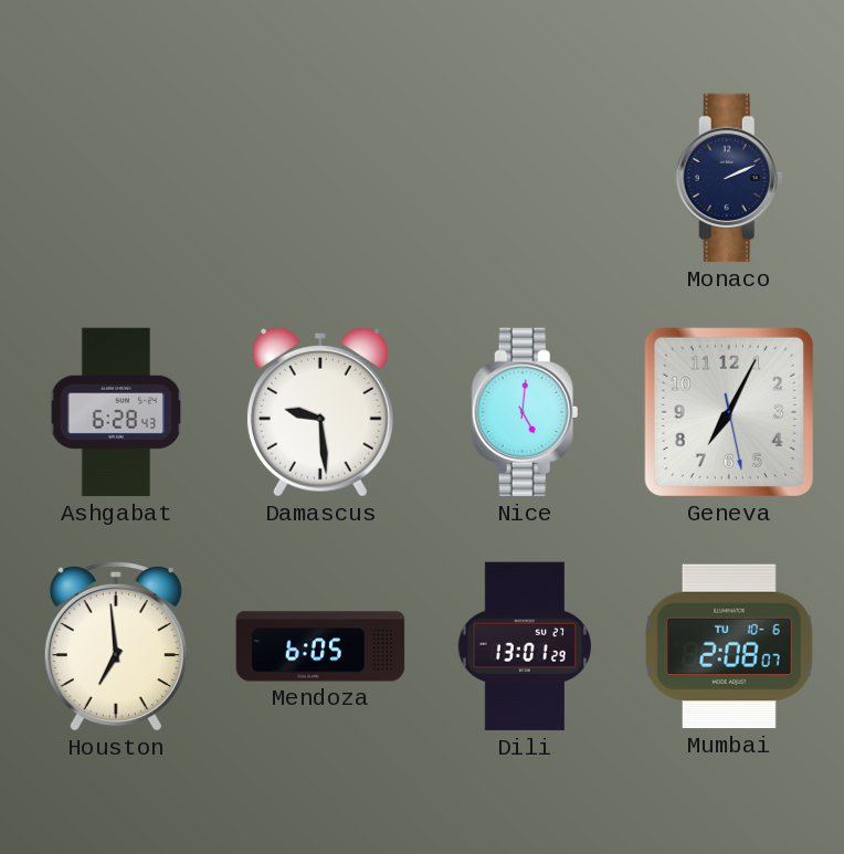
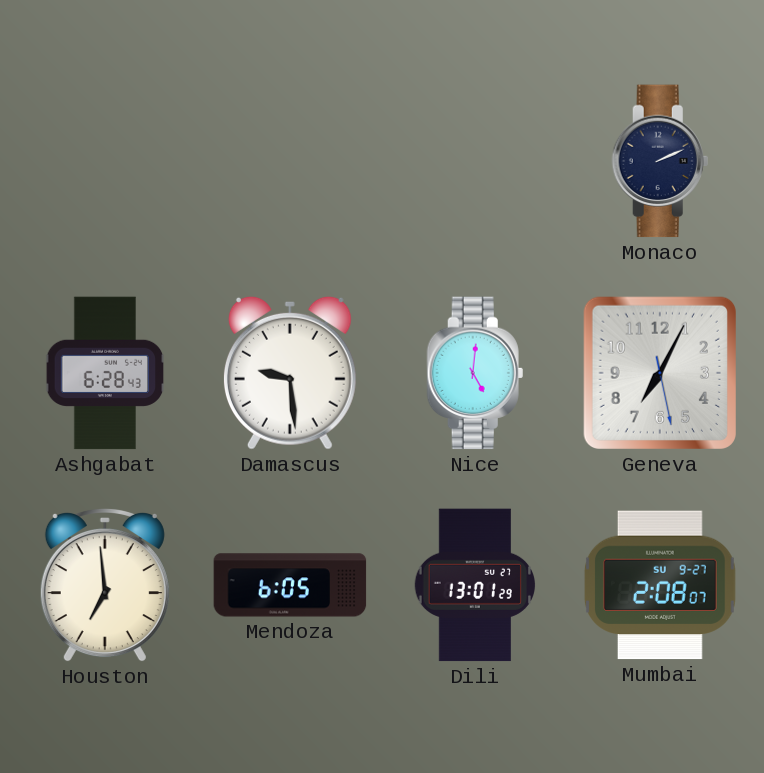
Mumbai date: TU 10-6 -> SU 9-27
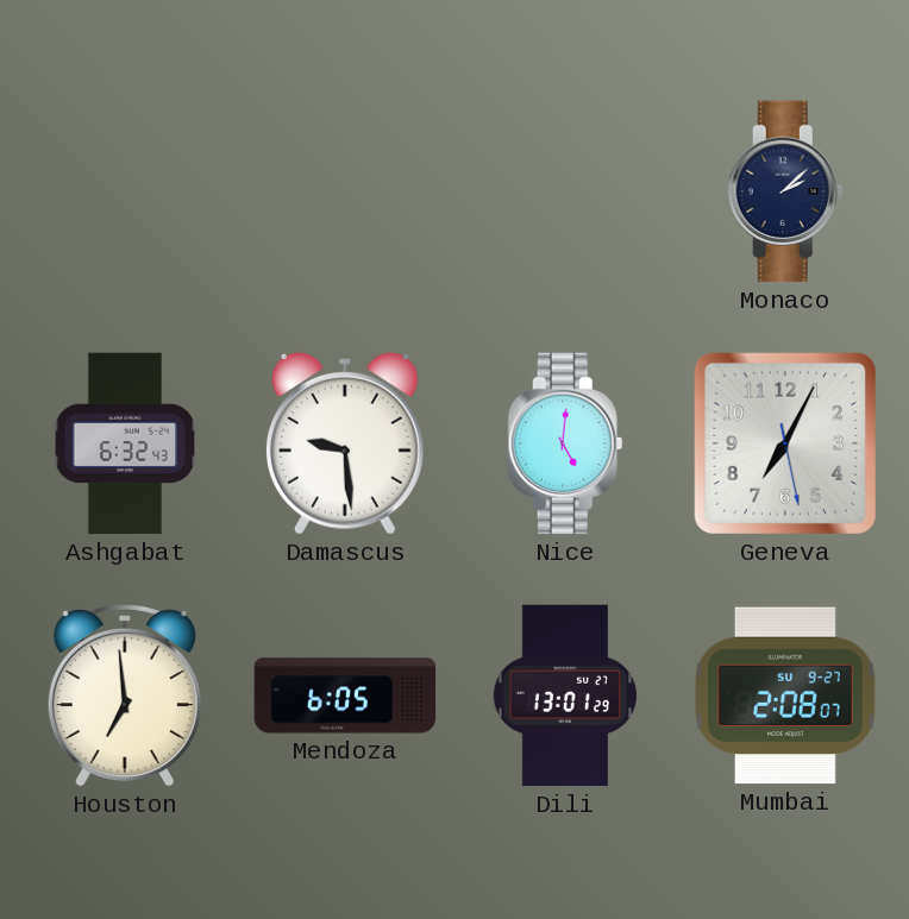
Monaco: 2:11 -> 2:08
Ashgabat: 6:28 -> 6:32
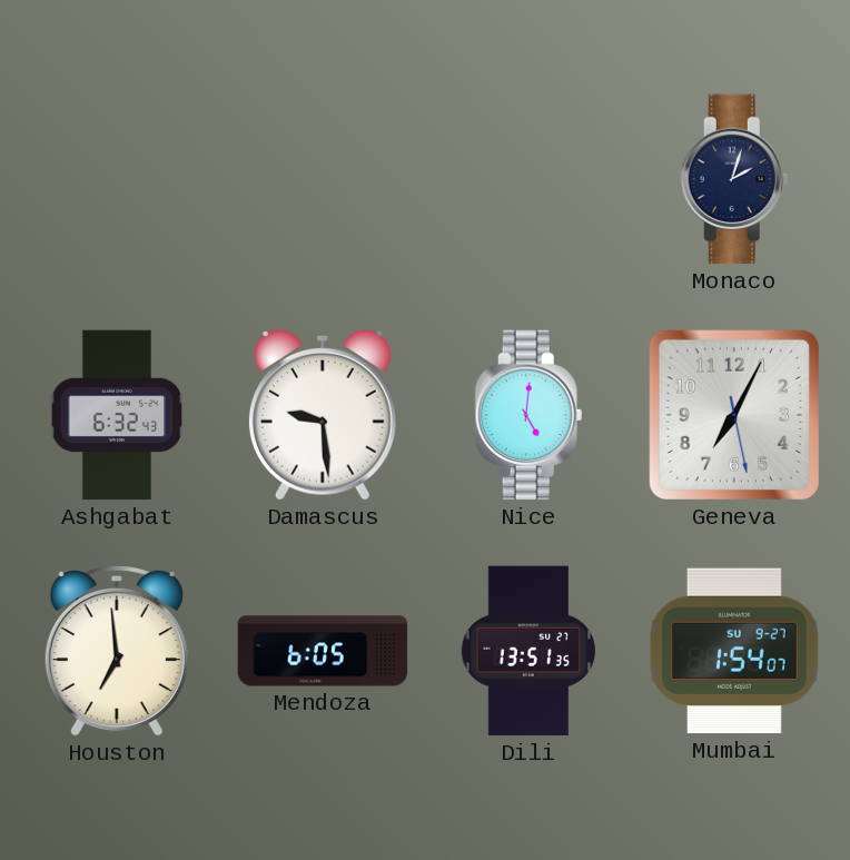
Monaco: 2:08 -> 2:03
Dili: 13:01 -> 13:51
Mumbai: 2:08 -> 1:54
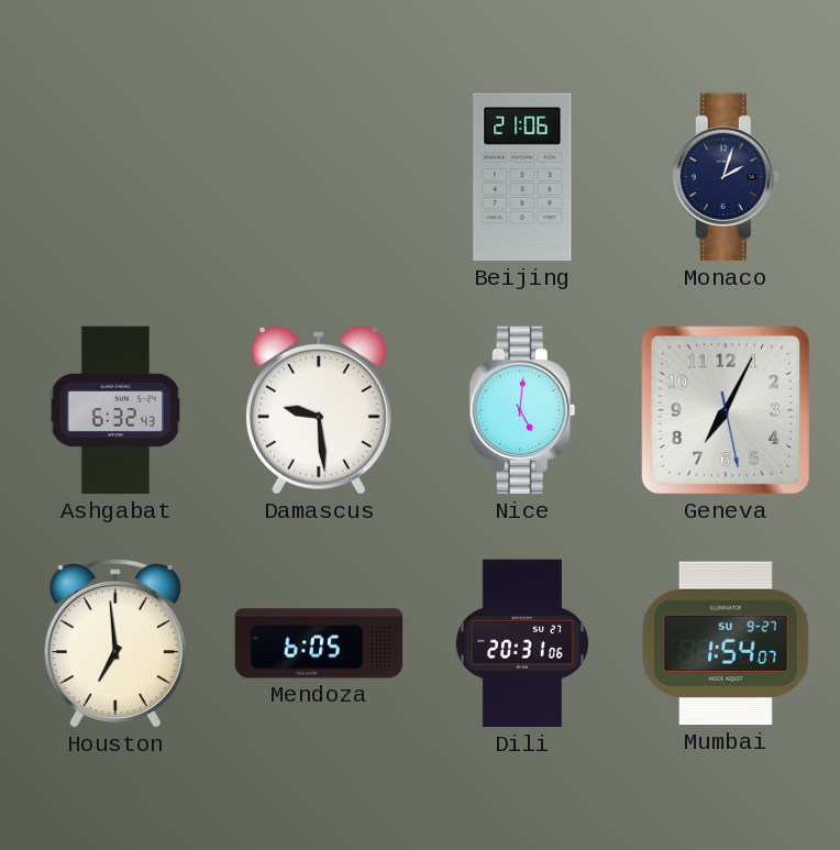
Beijing: none -> 21:06
Dili: 13:51 -> 20:31
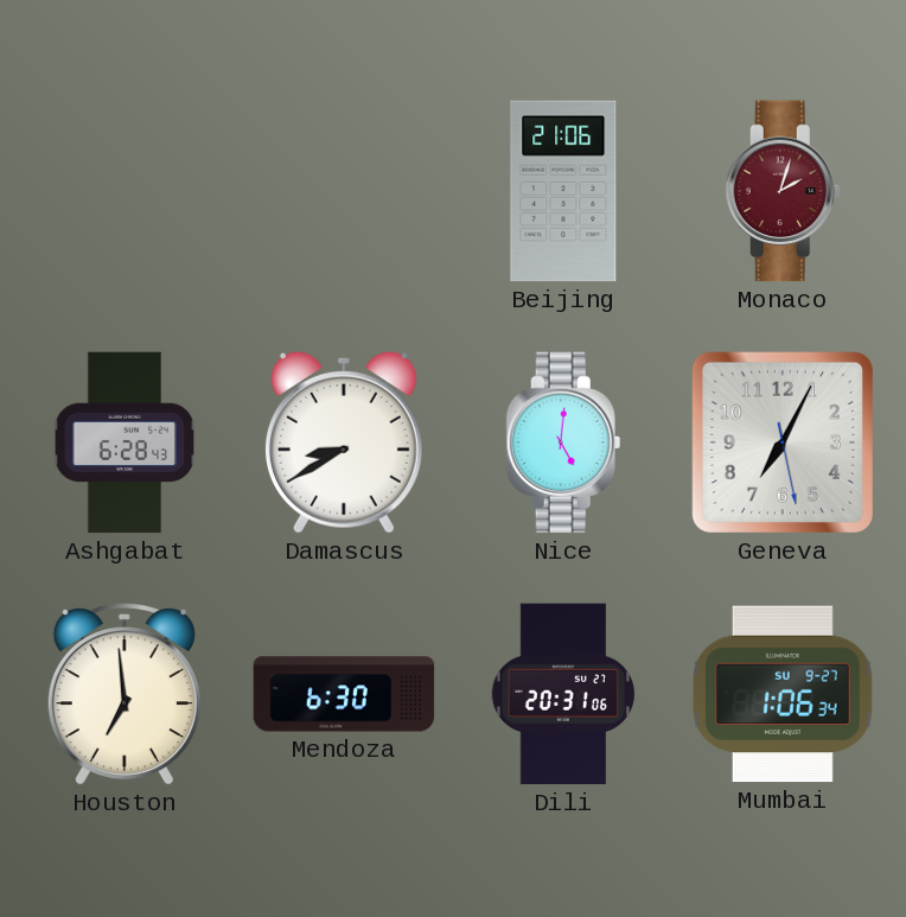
Monaco dial: navy -> burgundy
Ashgabat: 6:32 -> 6:28
Damascus: 9:29 -> 8:40
Mendoza: 6:05 -> 6:30
Mumbai: 1:54 -> 1:06
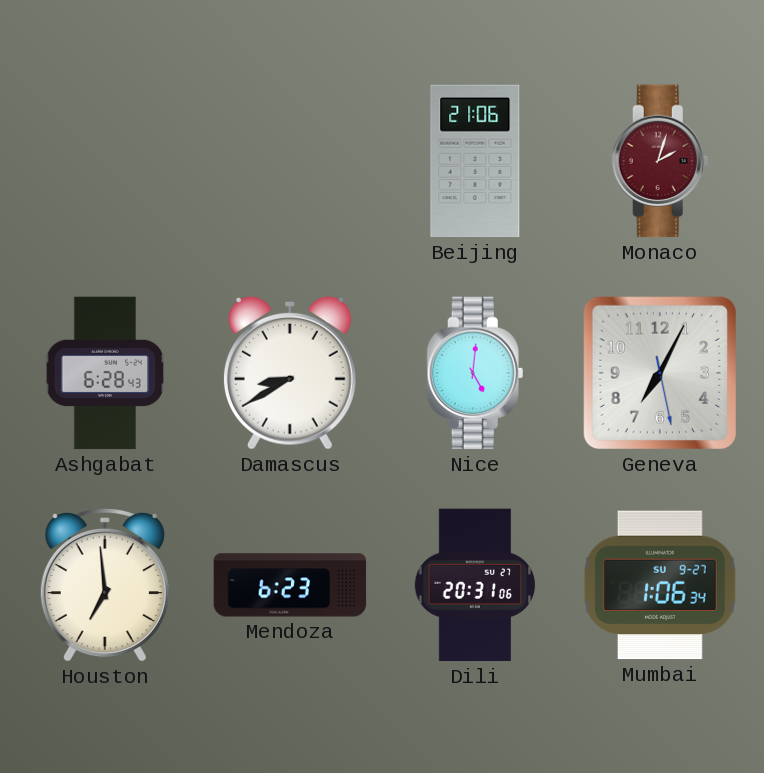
Mendoza: 6:30 -> 6:23
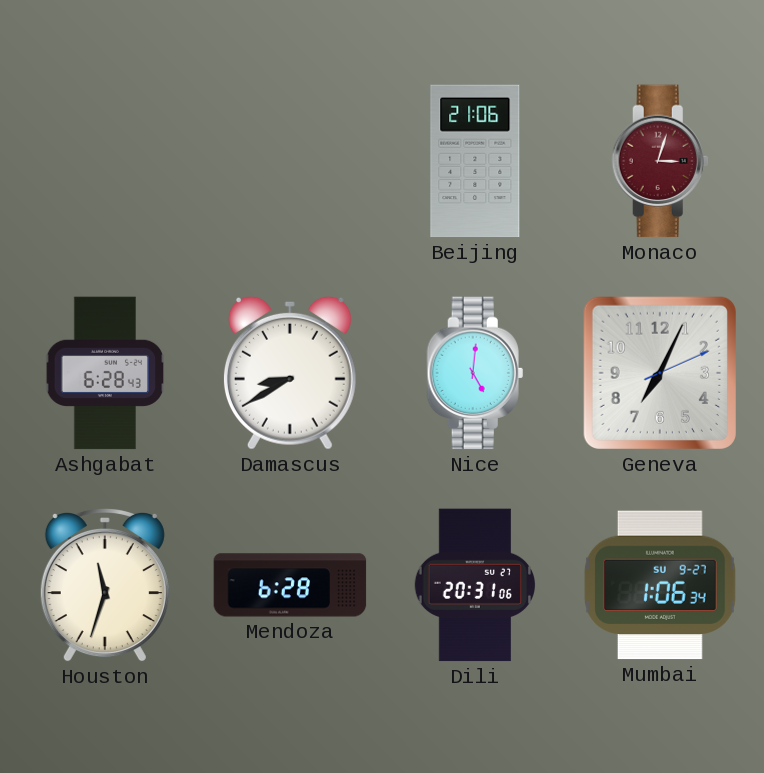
Monaco: 2:03 -> 3:03
Geneva: 7:04:28 -> 7:04:11
Houston: 6:59 -> 11:33
Mendoza: 6:23 -> 6:28
